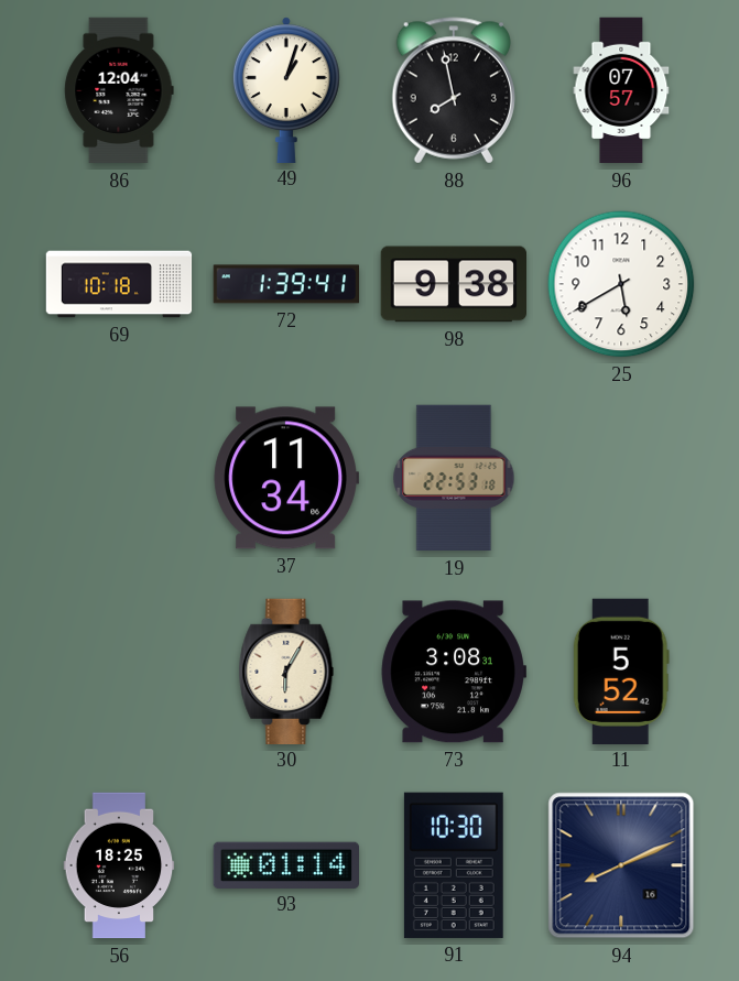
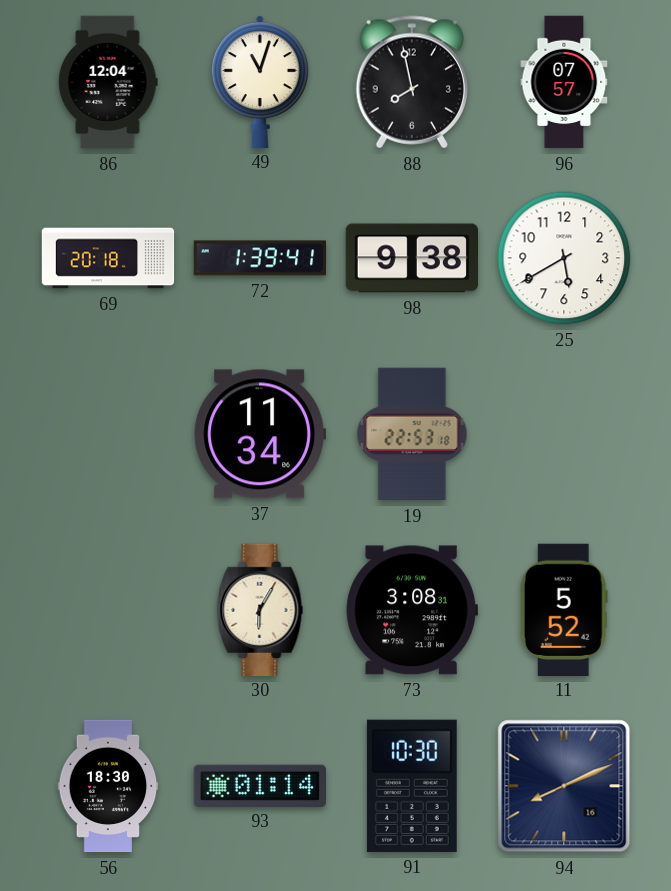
49: 1:03 -> 11:03
69: 10:18 -> 20:18
56: 18:25 -> 18:30
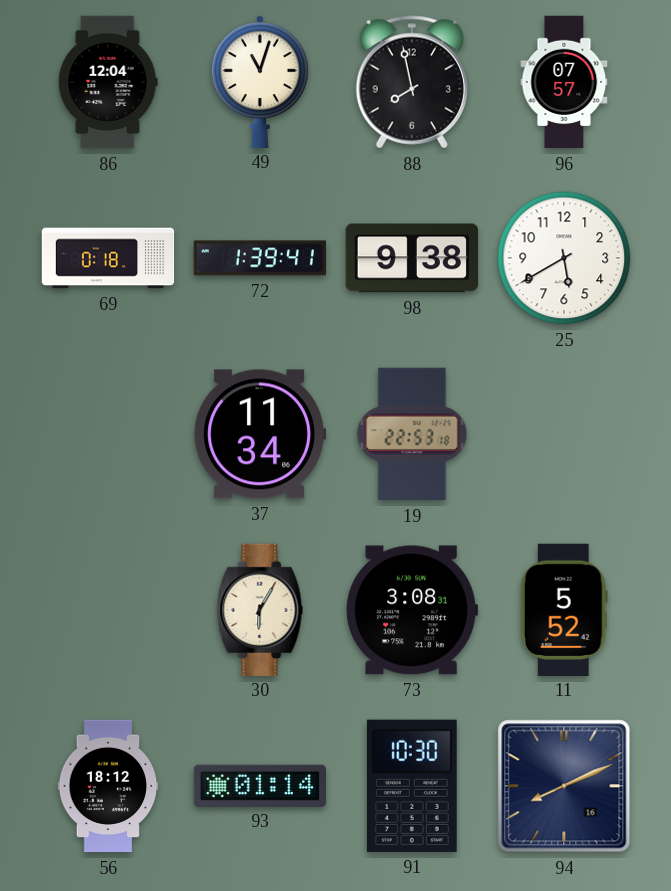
69: 20:18 -> 0:18
56: 18:30 -> 18:12
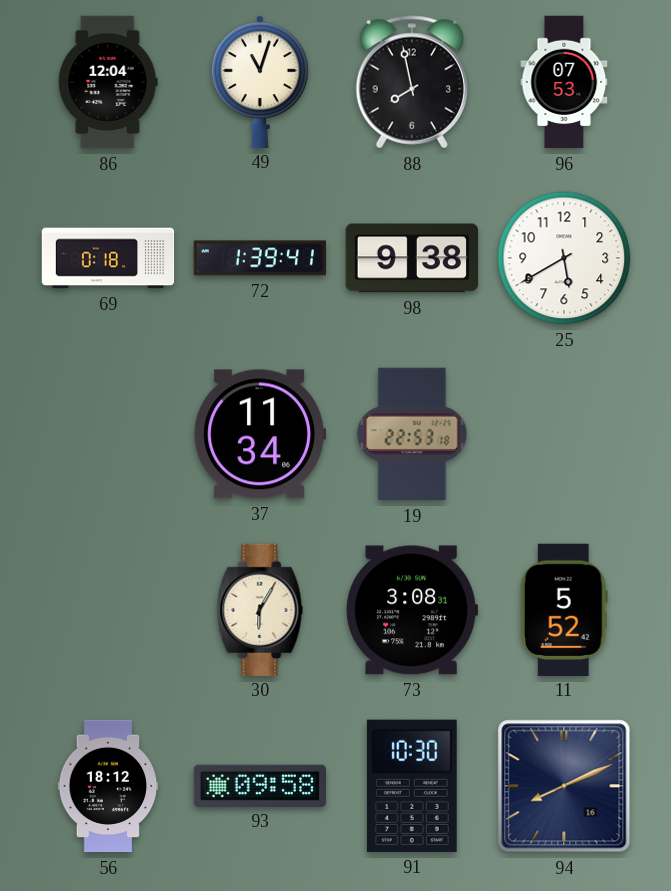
96: 07:57 -> 07:53
93: 01:14 -> 09:58
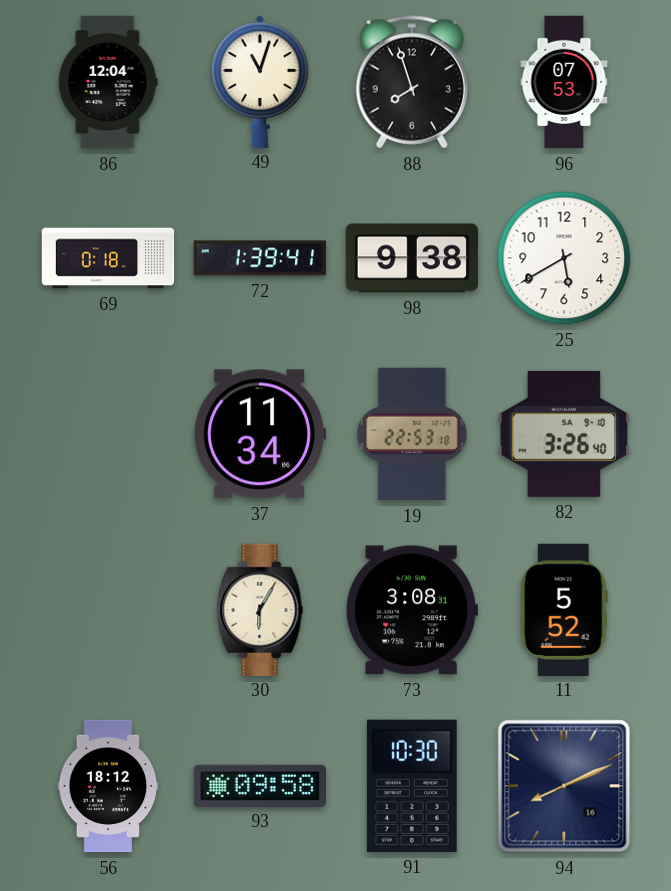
88: 7:58 -> 7:57
82: none -> 3:26
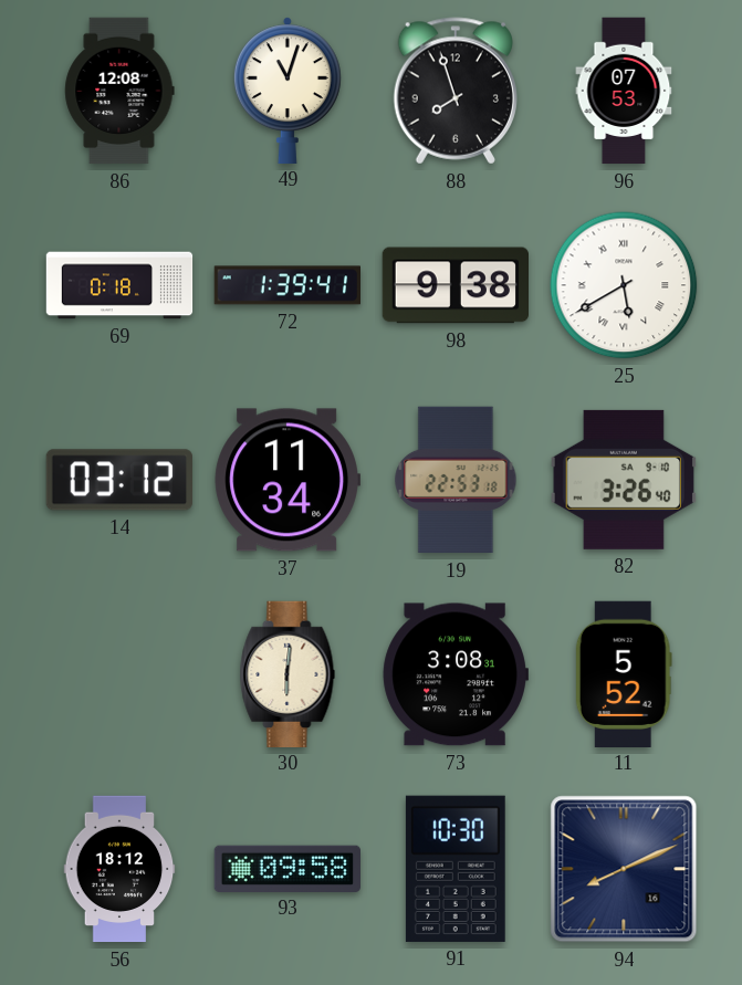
86: 12:04 -> 12:08
25 numerals: Arabic -> Roman
14: none -> 03:12
30: 6:05 -> 6:01
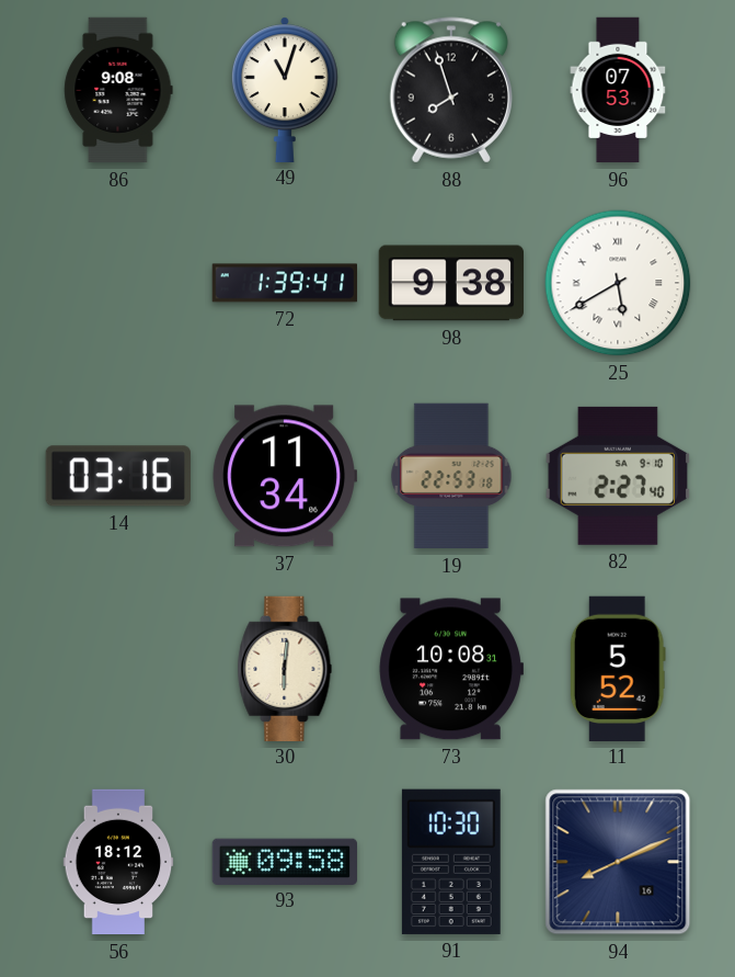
86: 12:08 -> 9:08
69: 0:18 -> none
14: 03:12 -> 03:16
82: 3:26 -> 2:27
73: 3:08 -> 10:08
